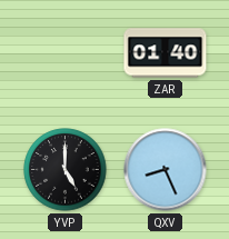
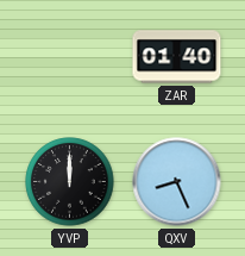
YVP: 5:00 -> 12:00
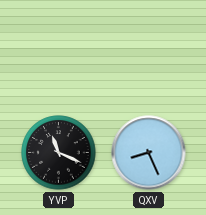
ZAR: 01:40 -> none
YVP: 12:00 -> 11:19
